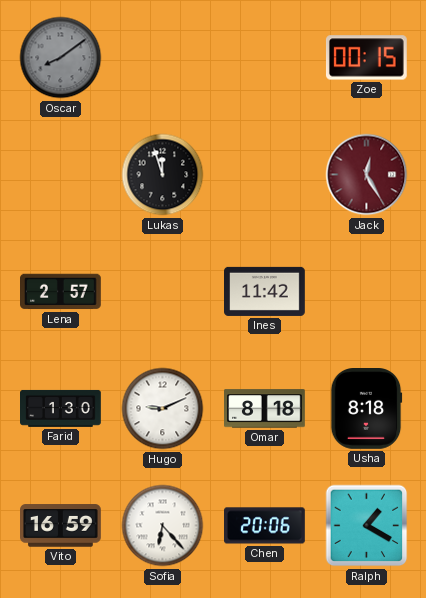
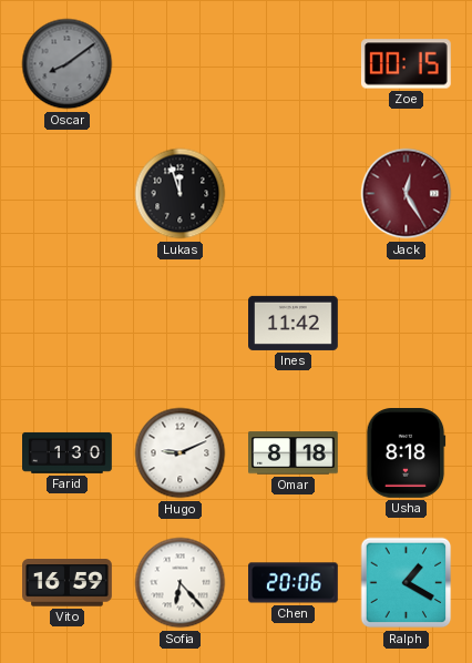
Lena: 2:57 -> none
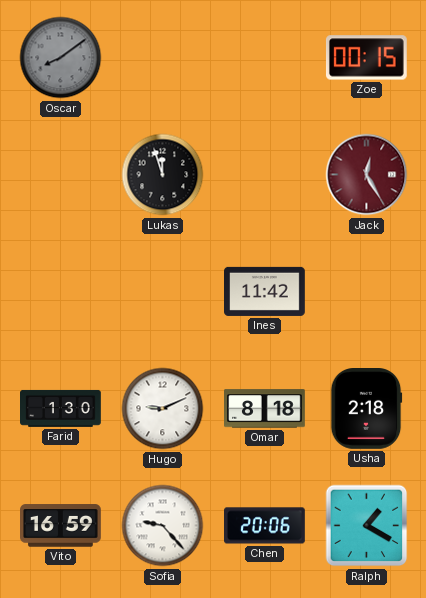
Usha: 8:18 -> 2:18
Sofia: 6:23 -> 9:23
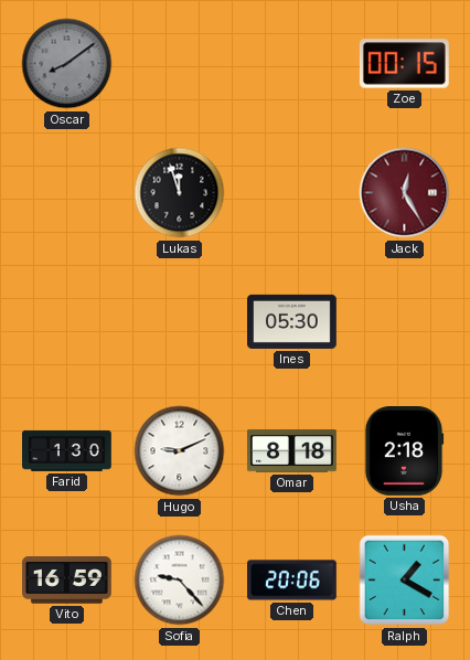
Ines: 11:42 -> 05:30
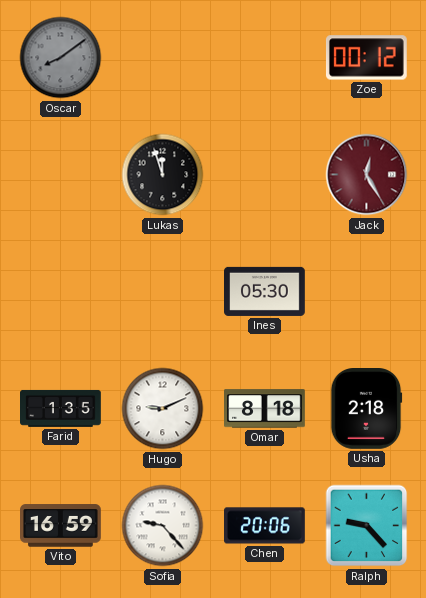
Zoe: 00:15 -> 00:12
Farid: 1:30 -> 1:35
Ralph: 1:20 -> 9:23
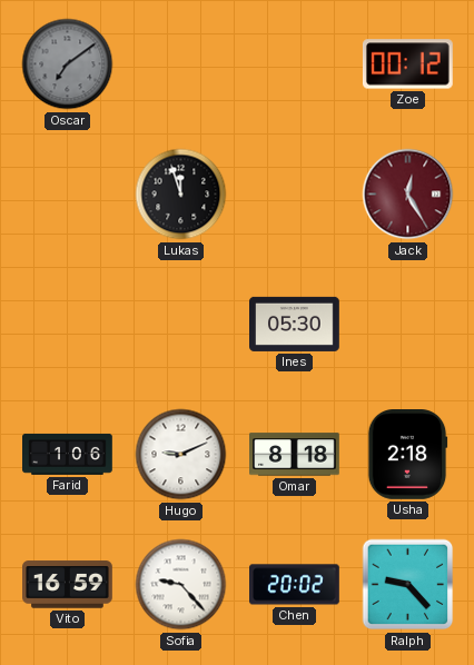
Oscar: 8:09 -> 7:09
Farid: 1:35 -> 1:06
Chen: 20:06 -> 20:02
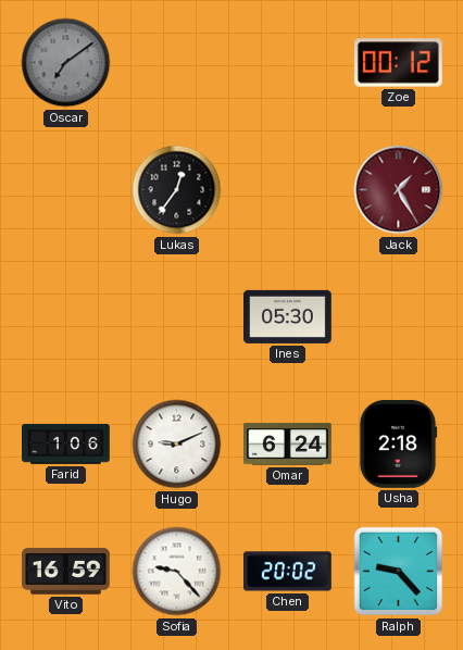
Lukas: 11:57 -> 12:36
Jack: 12:25 -> 1:25
Omar: 8:18 -> 6:24
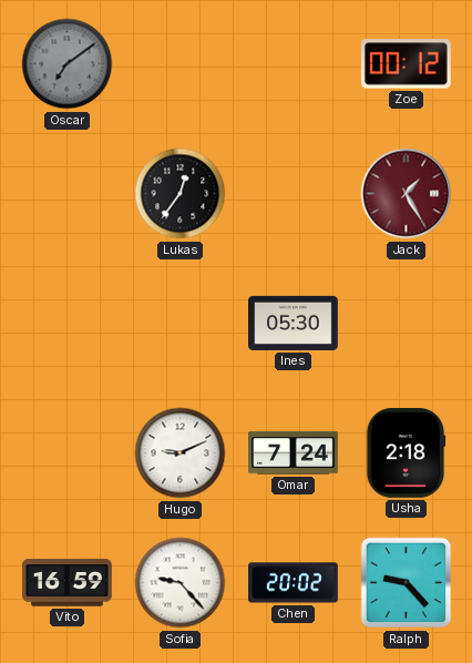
Farid: 1:06 -> none
Omar: 6:24 -> 7:24
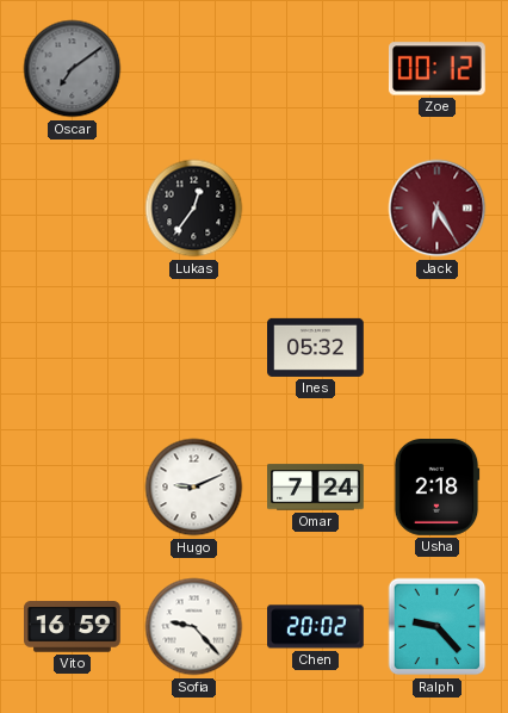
Jack: 1:25 -> 6:25
Ines: 05:30 -> 05:32
